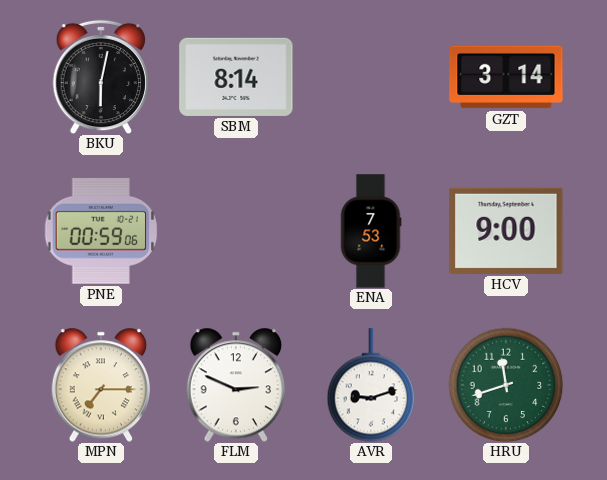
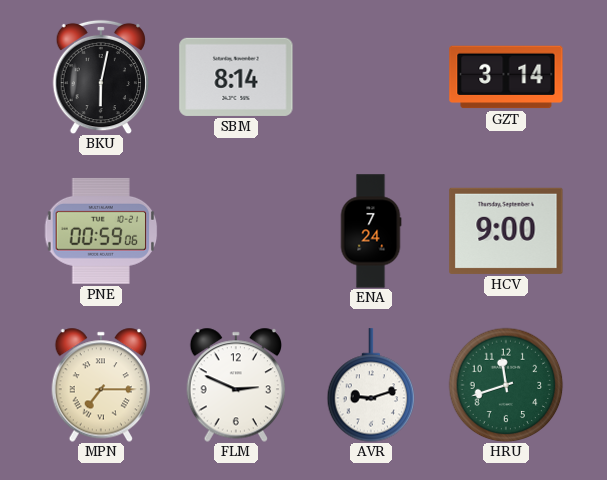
ENA: 7:53 -> 7:24
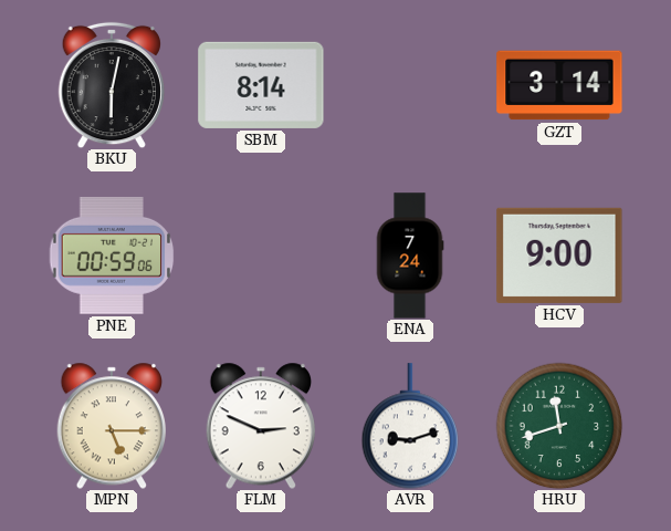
MPN: 7:15 -> 5:15
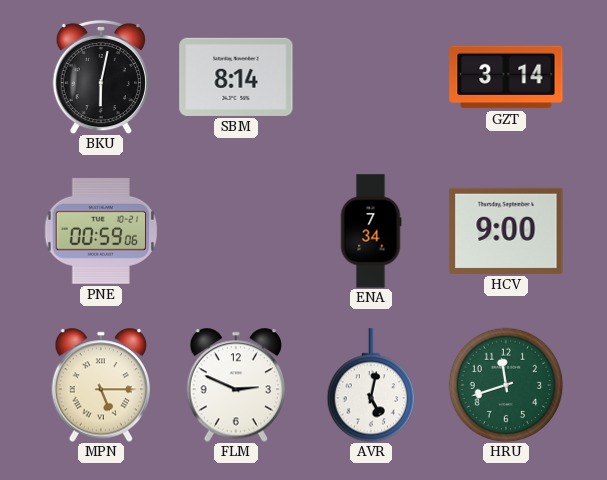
ENA: 7:24 -> 7:34
AVR: 9:12 -> 5:02
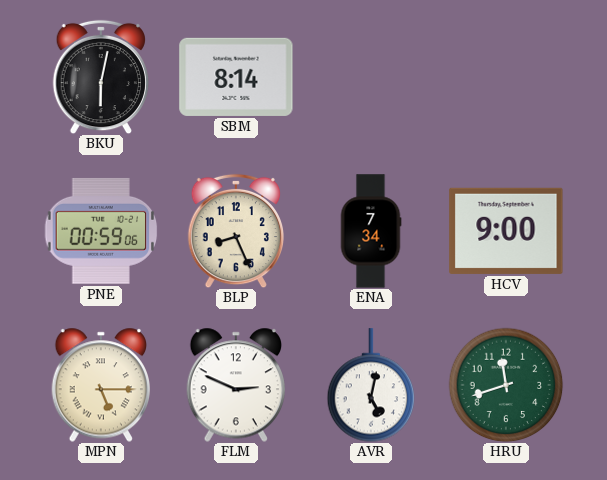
GZT: 3:14 -> none
BLP: none -> 8:26
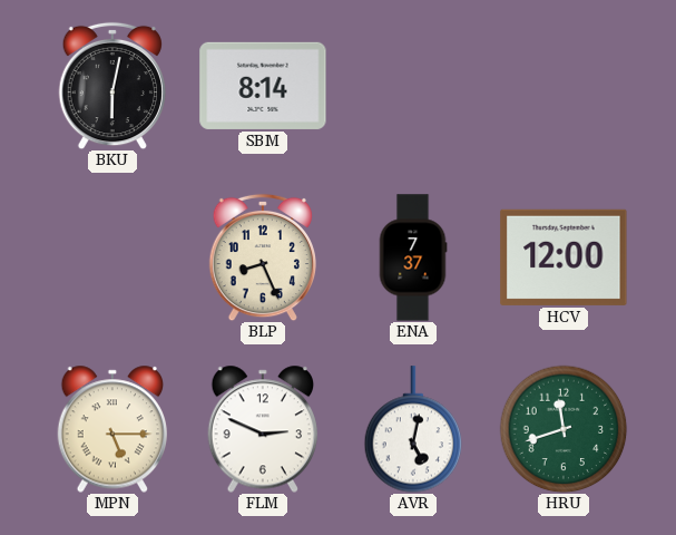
PNE: 00:59 -> none
ENA: 7:34 -> 7:37
HCV: 9:00 -> 12:00
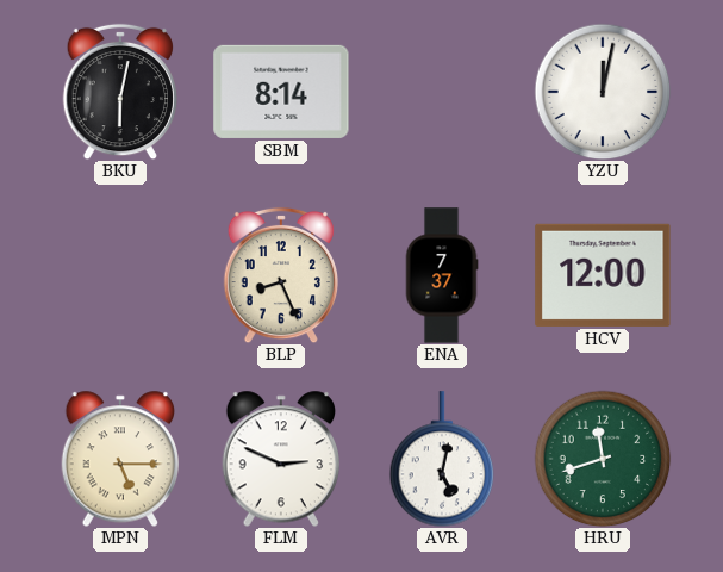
YZU: none -> 12:02
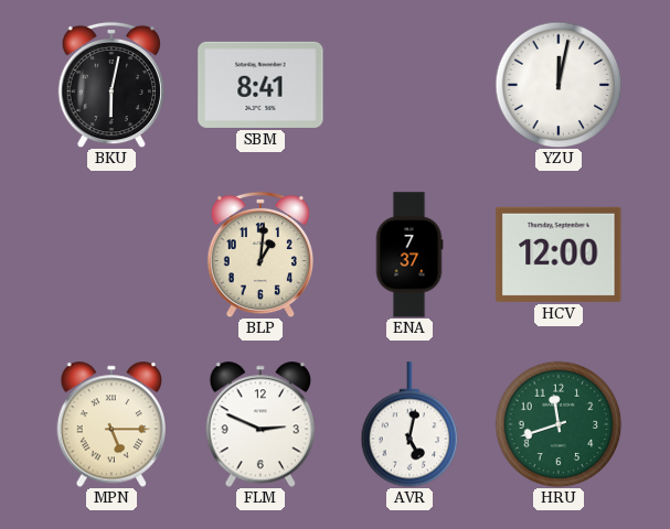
SBM: 8:14 -> 8:41
BLP: 8:26 -> 1:01
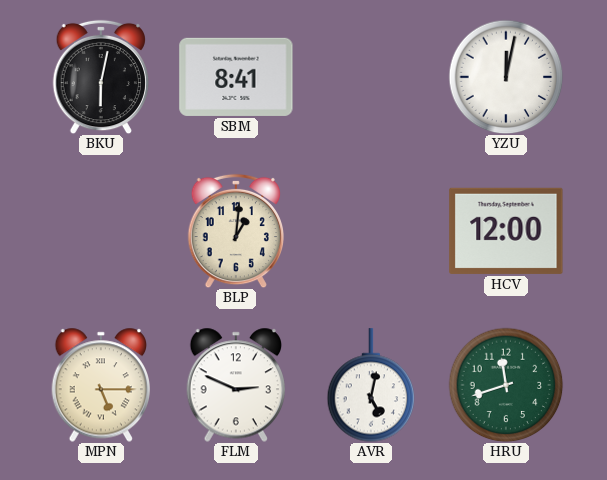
ENA: 7:37 -> none
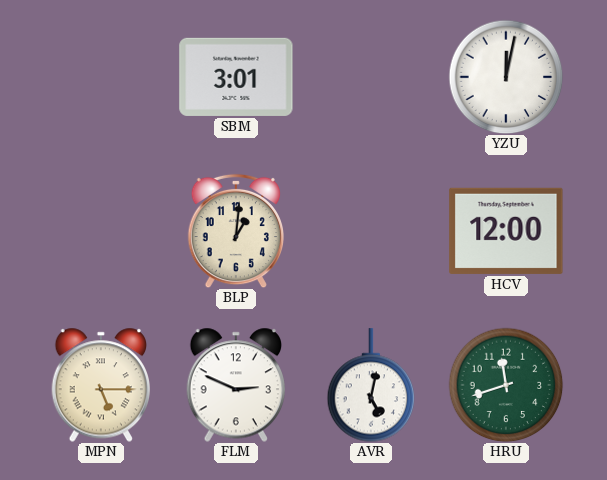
BKU: 6:02 -> none
SBM: 8:41 -> 3:01
